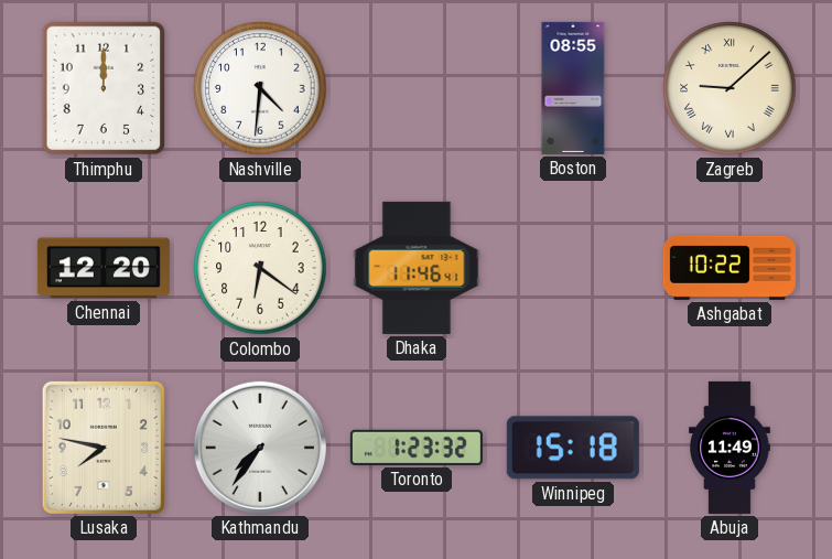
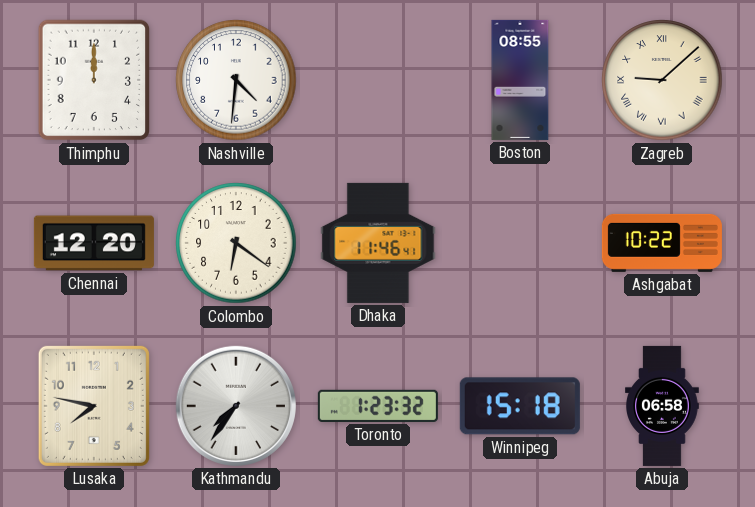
Abuja: 11:49 -> 06:58
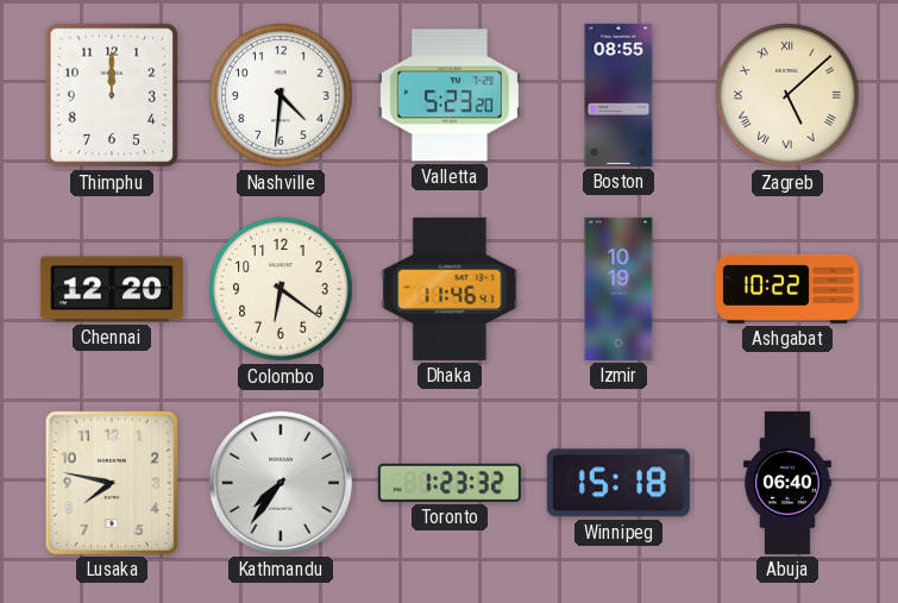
Valletta: none -> 5:23
Zagreb: 9:08 -> 5:08
Izmir: none -> 10:19
Abuja: 06:58 -> 06:40
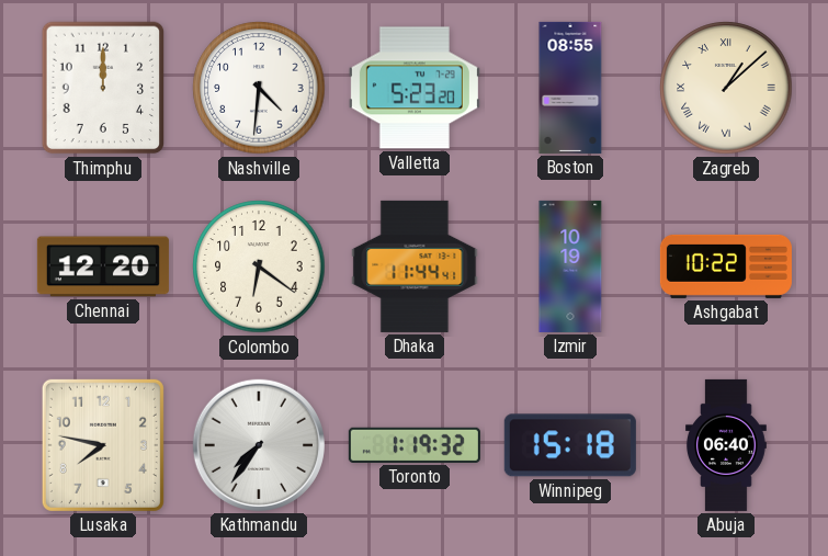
Zagreb: 5:08 -> 1:08
Dhaka: 11:46 -> 11:44
Toronto: 1:23 -> 1:19
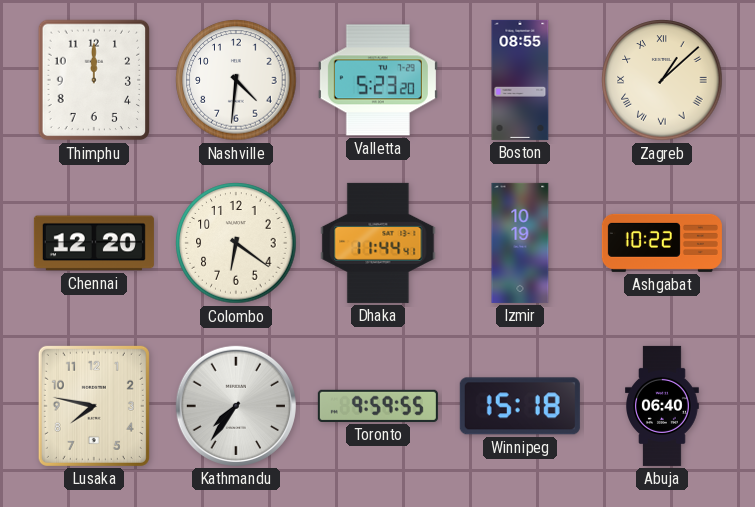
Toronto: 1:19 -> 9:59
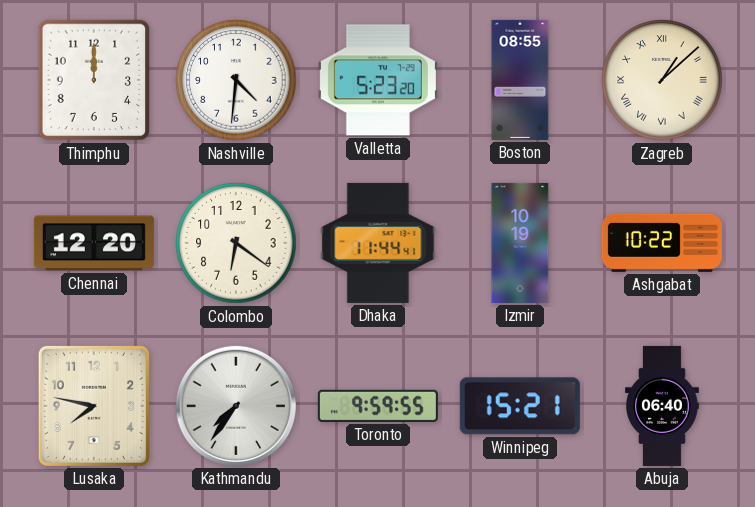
Winnipeg: 15:18 -> 15:21
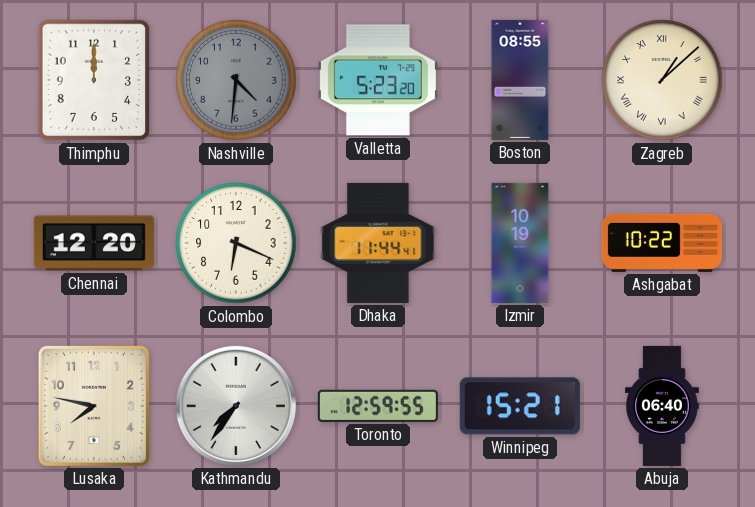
Nashville dial: white -> grey
Colombo: 6:21 -> 6:19
Toronto: 9:59 -> 12:59
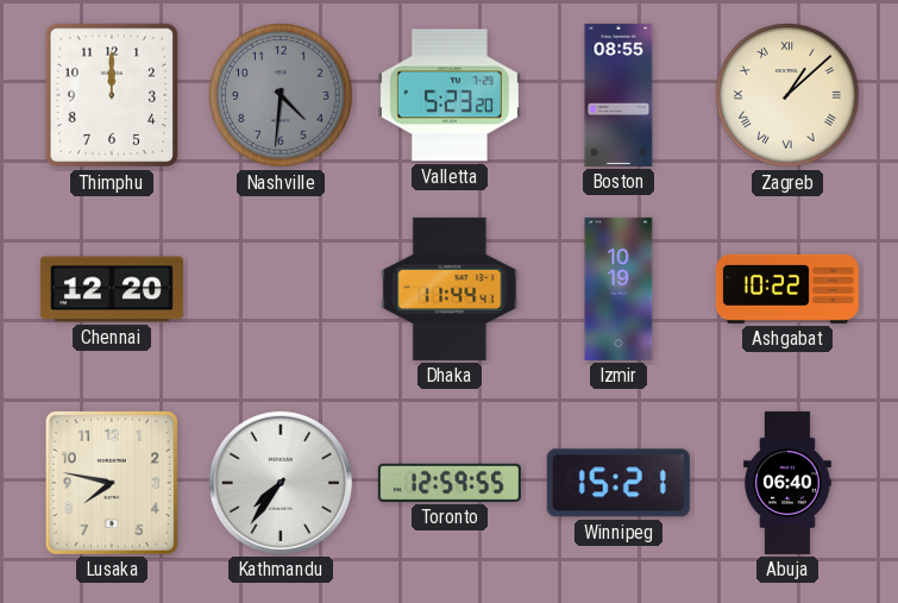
Colombo: 6:19 -> none
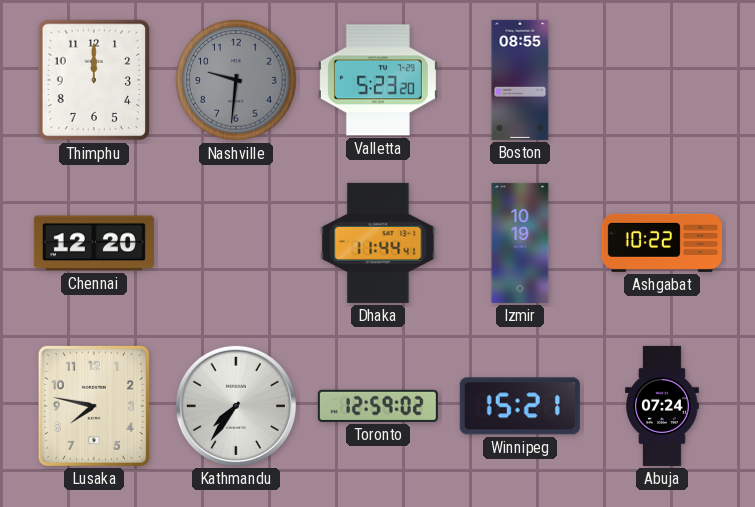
Nashville: 4:31 -> 9:31
Zagreb: 1:08 -> none
Toronto: 12:59:55 -> 12:59:02
Abuja: 06:40 -> 07:24
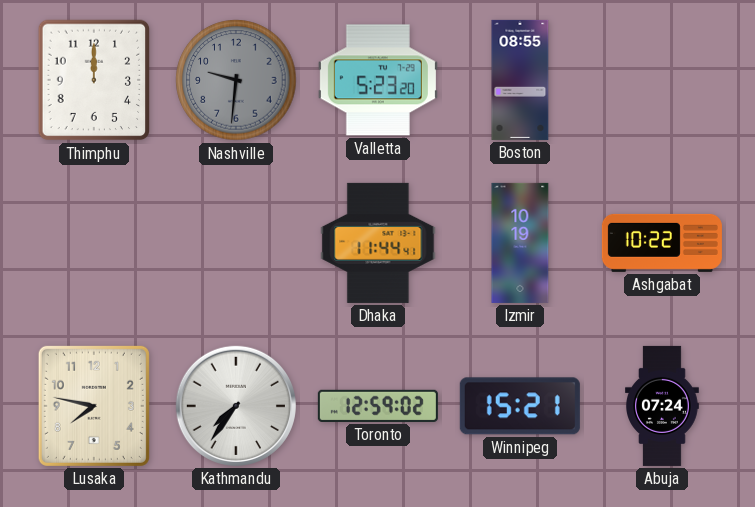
Chennai: 12:20 -> none
